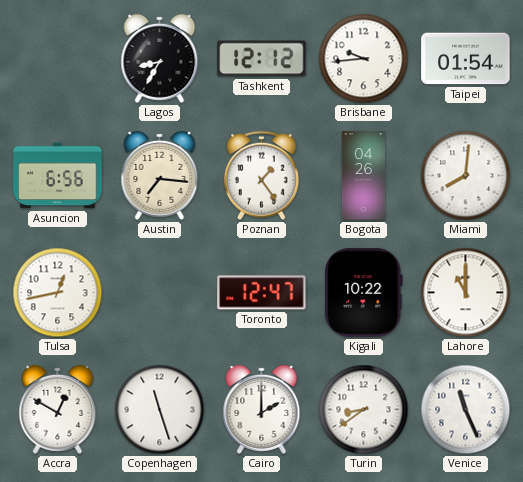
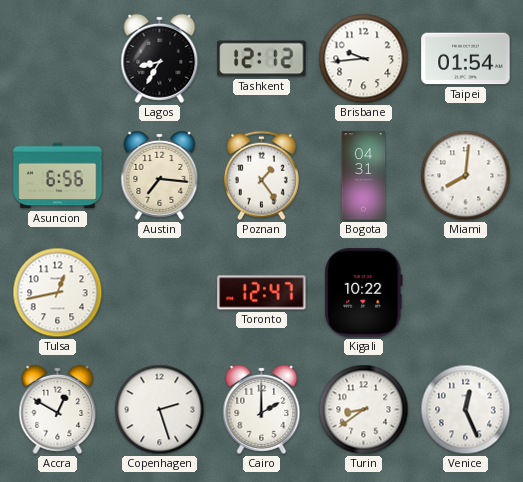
Bogota: 04:26 -> 04:31
Lahore: 11:00 -> none
Copenhagen: 11:27 -> 2:27
Venice: 11:26 -> 12:26
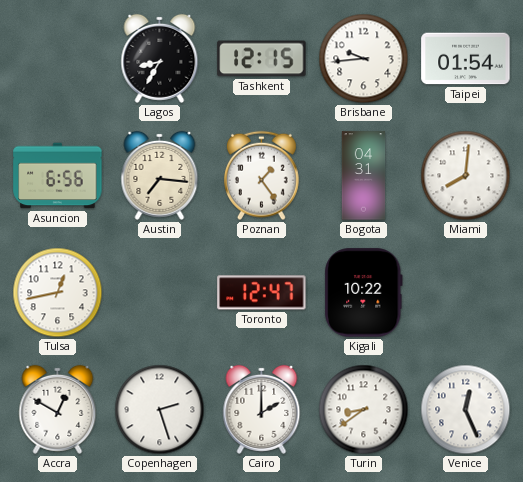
Tashkent: 12:12 -> 12:15
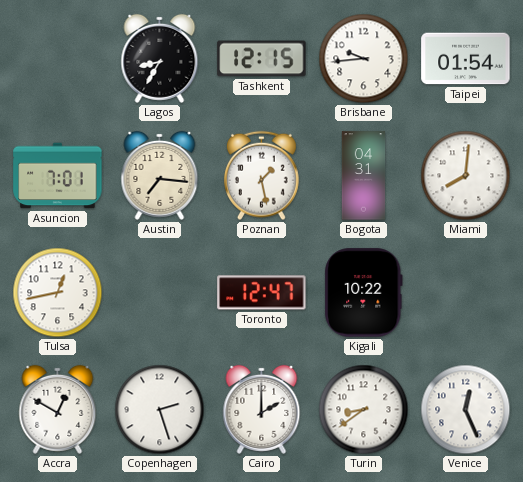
Asuncion: 6:56 -> 7:01
Poznan: 1:24 -> 1:28
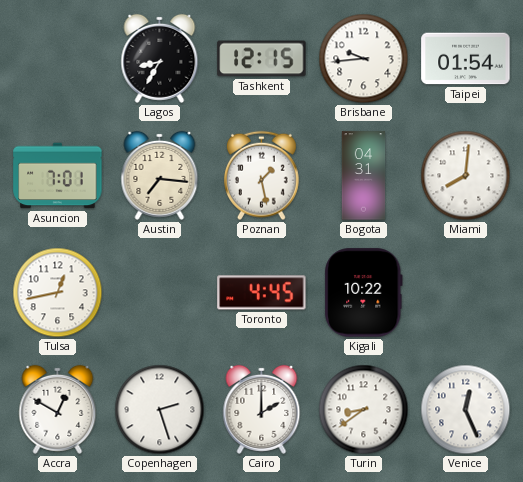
Toronto: 12:47 -> 4:45
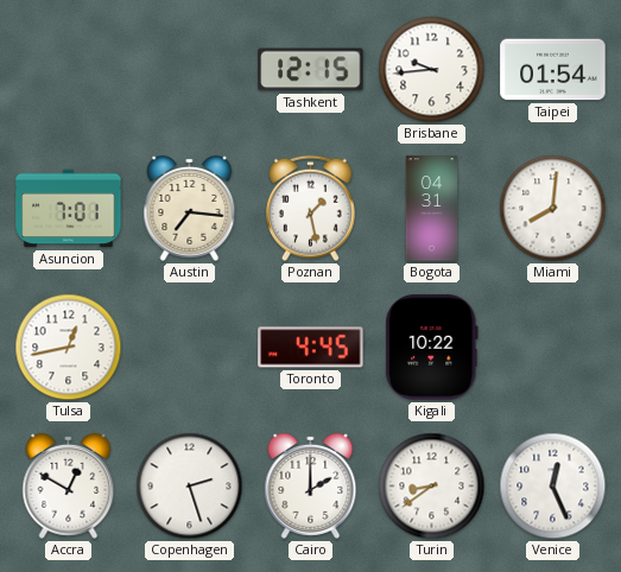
Lagos: 8:35 -> none
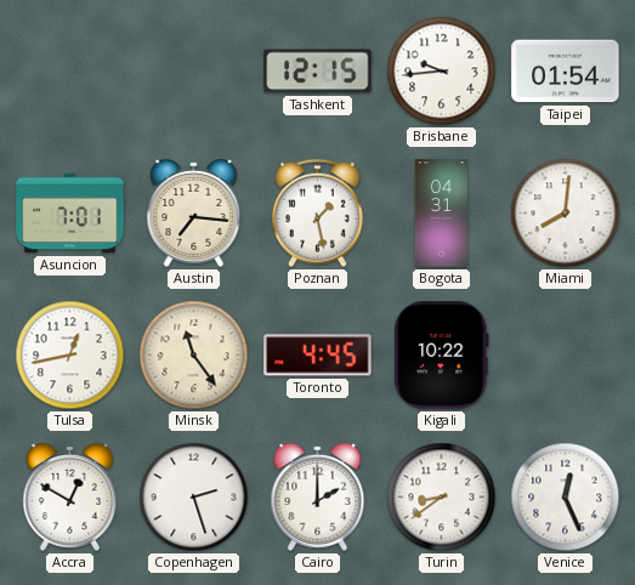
Minsk: none -> 11:24
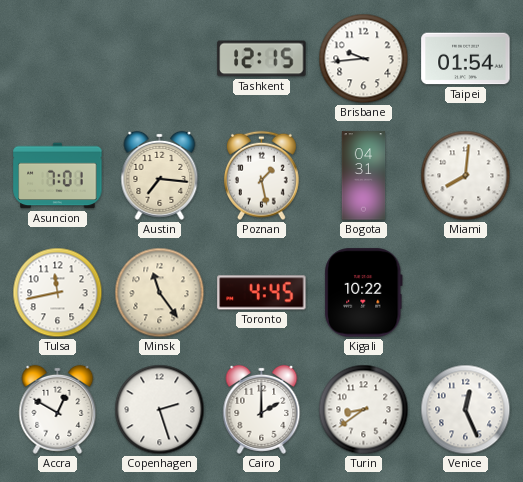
Tulsa: 12:43 -> 11:43
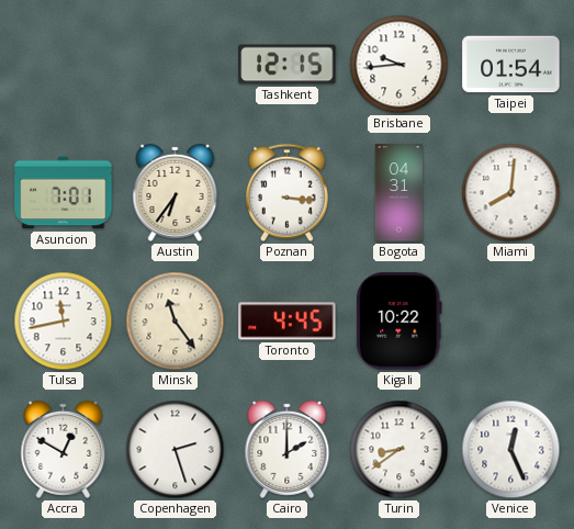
Austin: 7:16 -> 6:36
Poznan: 1:28 -> 3:16
